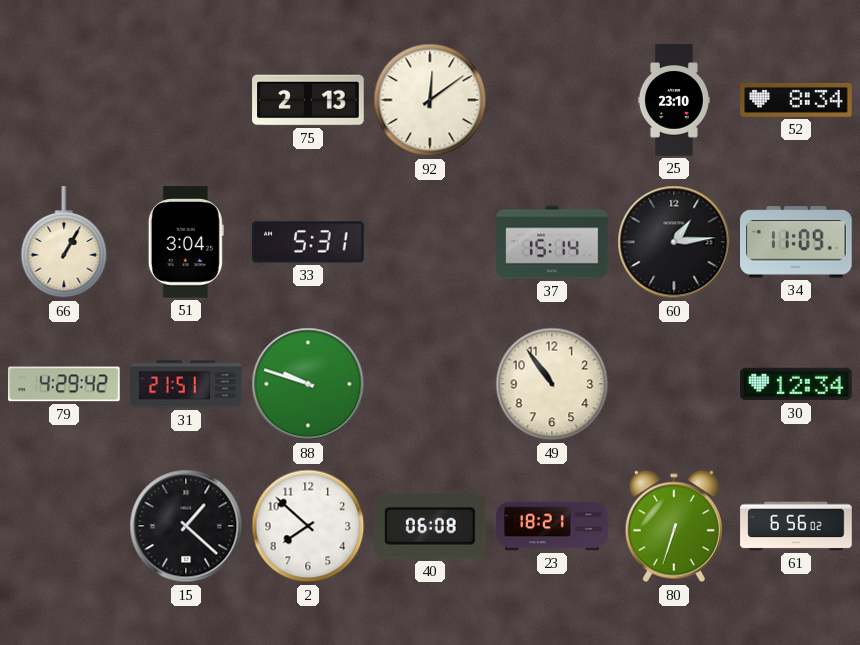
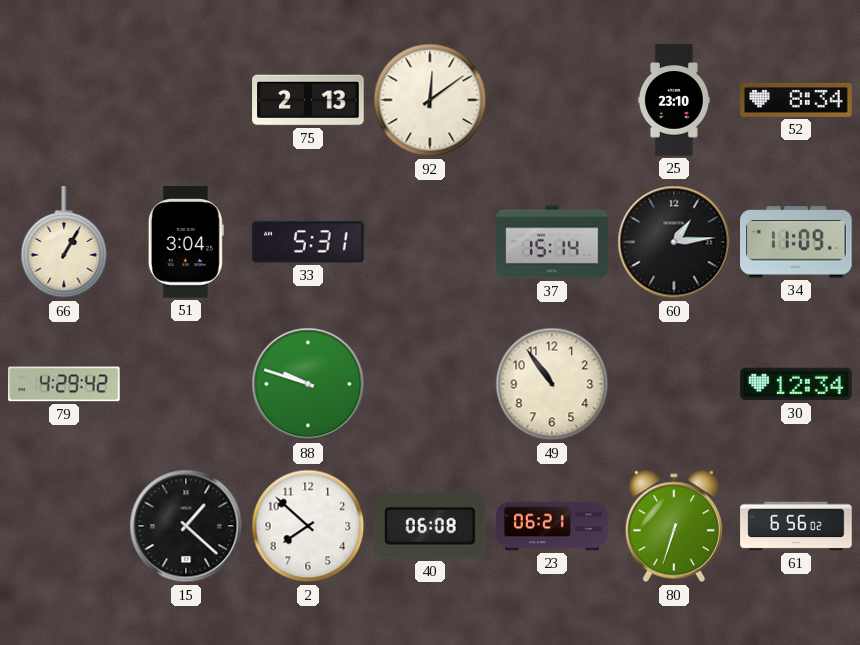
31: 21:51 -> none
23: 18:21 -> 06:21
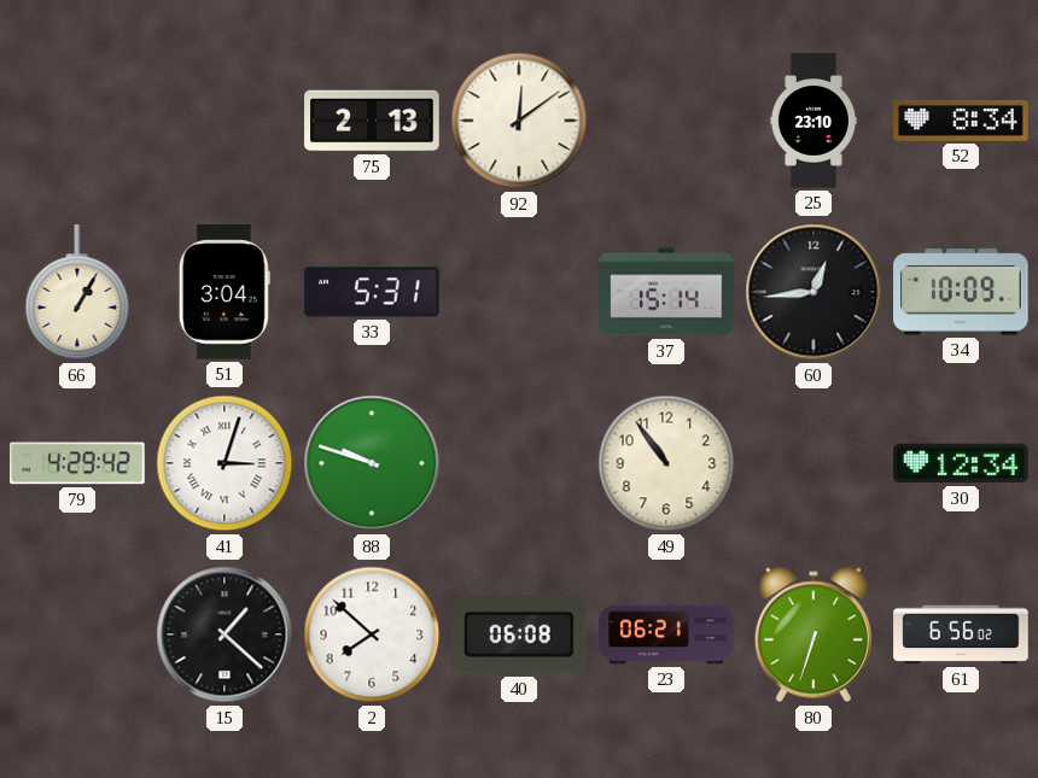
60: 1:14 -> 12:44
34: 11:09 -> 10:09
41: none -> 3:03
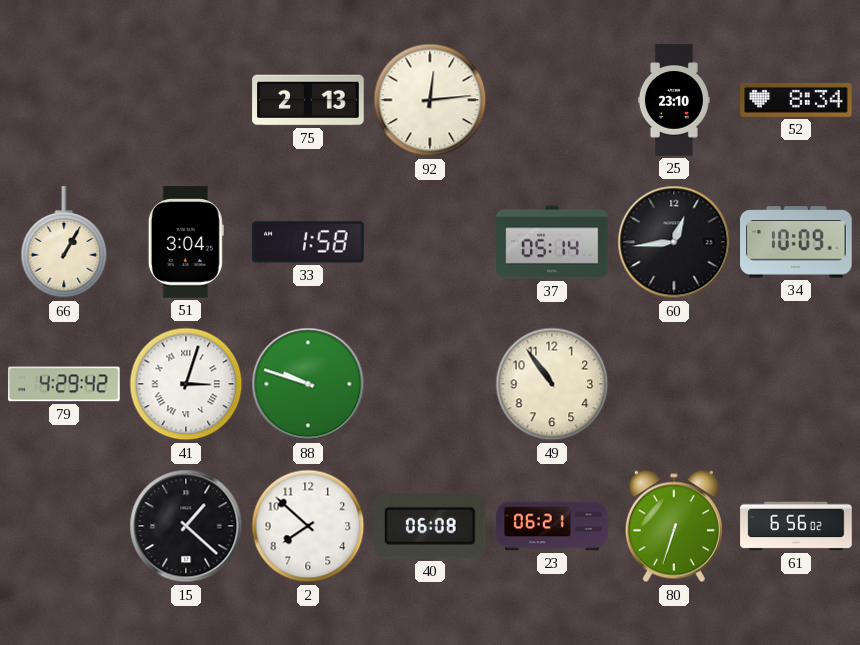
92: 12:09 -> 12:14
33: 5:31 -> 1:58
37: 15:14 -> 05:14
30: 12:34 -> none
